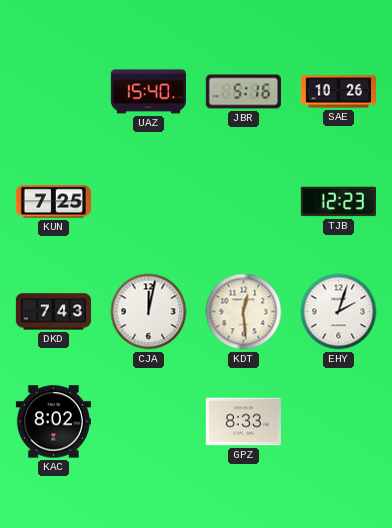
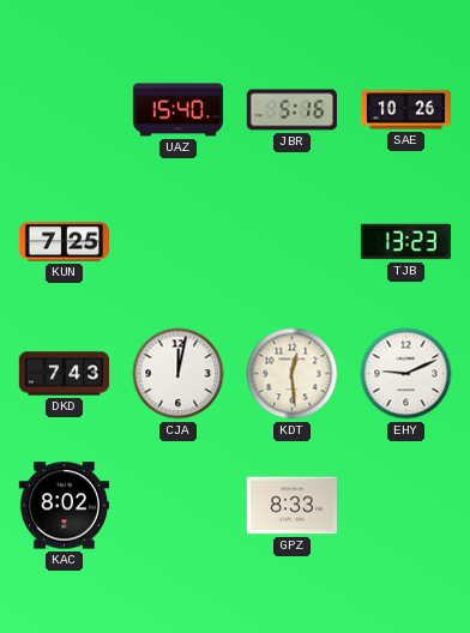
TJB: 12:23 -> 13:23
EHY: 2:03 -> 9:11
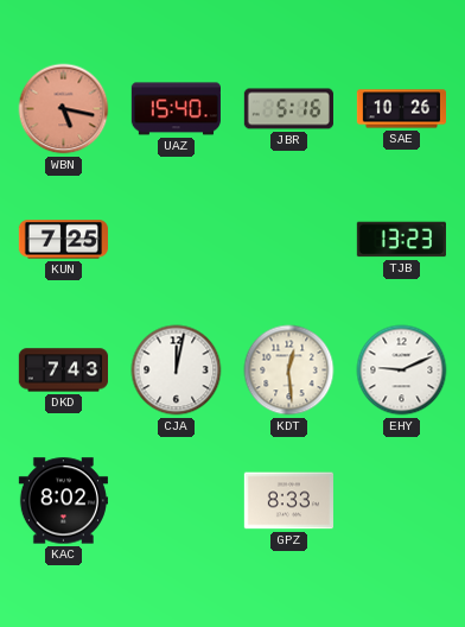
WBN: none -> 5:17
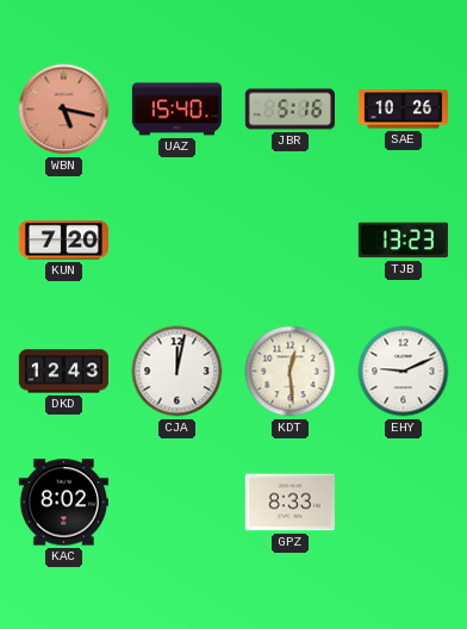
KUN: 7:25 -> 7:20
DKD: 7:43 -> 12:43
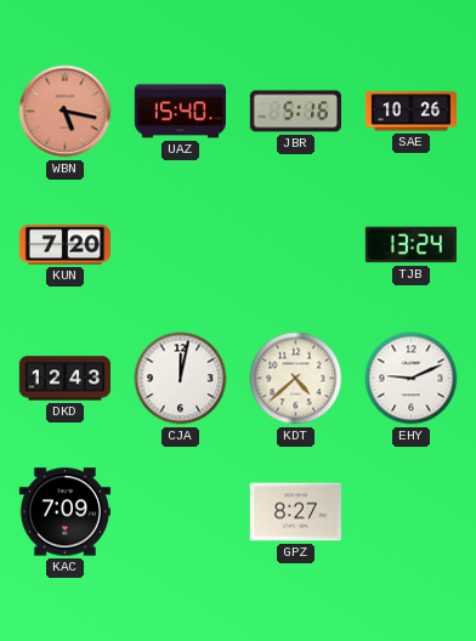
TJB: 13:23 -> 13:24
KDT: 12:29 -> 4:38
KAC: 8:02 -> 7:09
GPZ: 8:33 -> 8:27
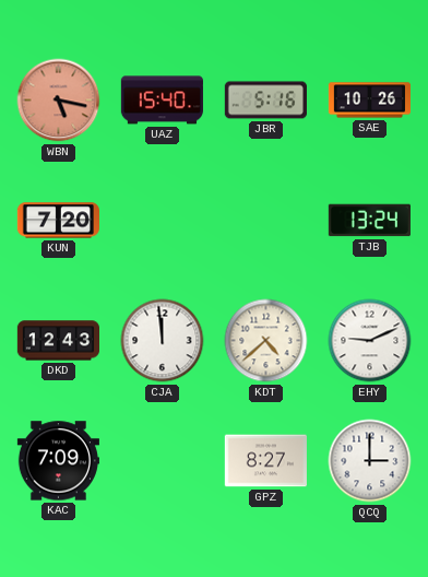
CJA: 12:02 -> 11:59
QCQ: none -> 3:00
